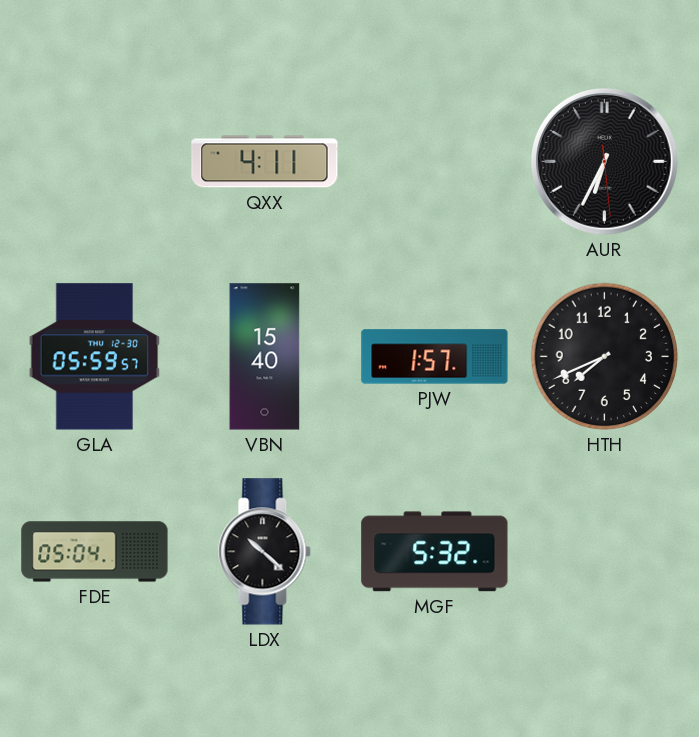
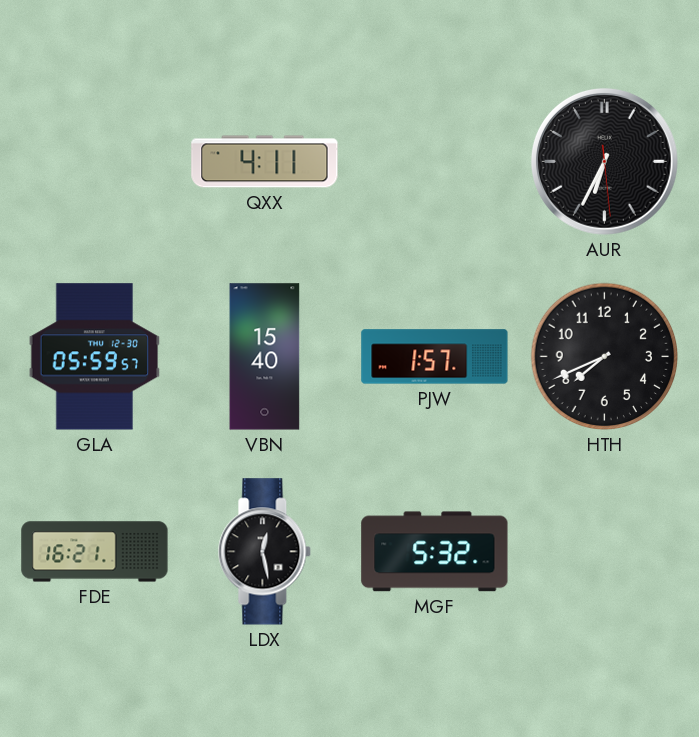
FDE: 05:04 -> 16:21
LDX: 10:22 -> 12:28
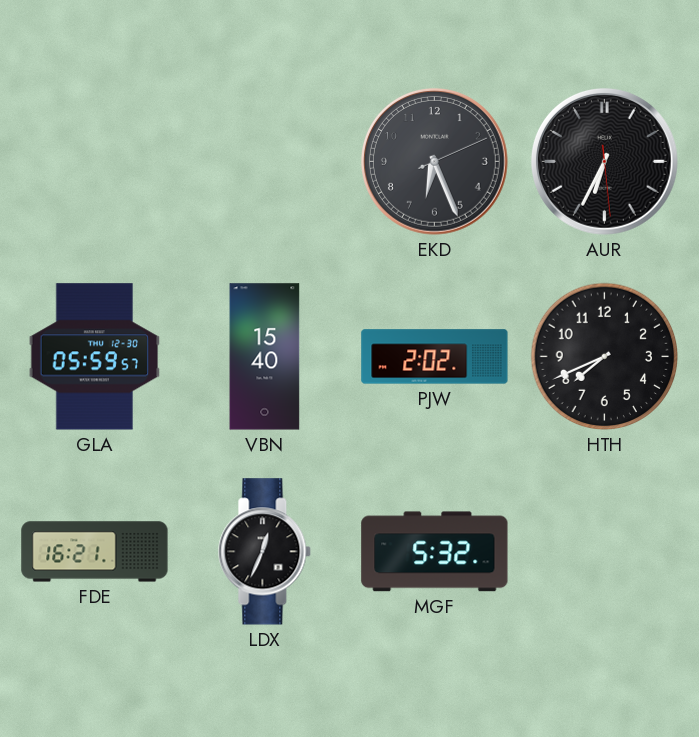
QXX: 4:11 -> none
EKD: none -> 6:26
PJW: 1:57 -> 2:02
LDX: 12:28 -> 12:34
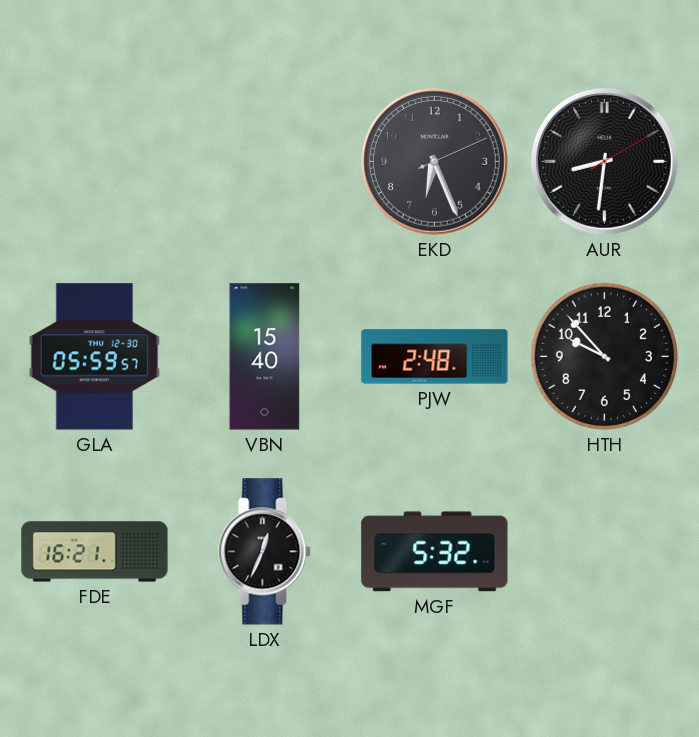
AUR: 6:34 -> 8:31
PJW: 2:02 -> 2:48
HTH: 7:41 -> 9:53
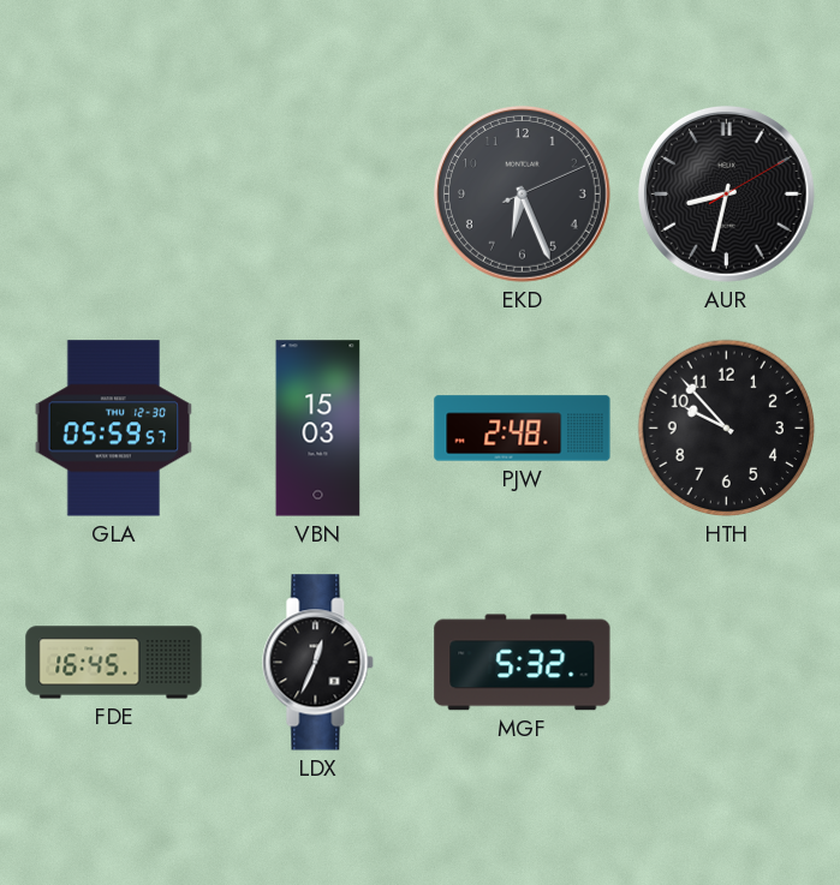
AUR: 8:31 -> 8:32
VBN: 15:40 -> 15:03
FDE: 16:21 -> 16:45
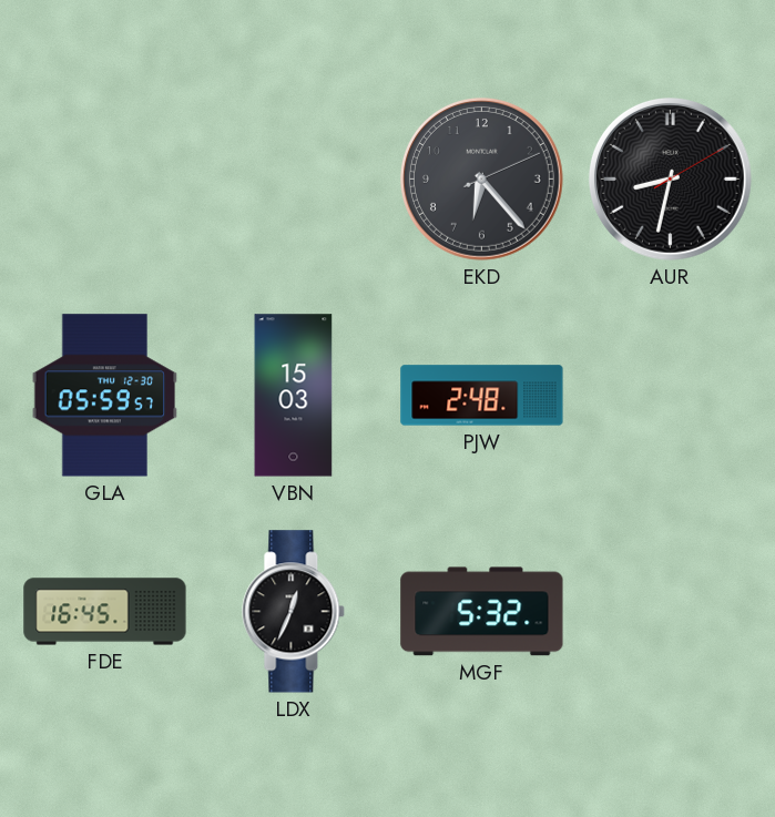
EKD: 6:26 -> 6:23
HTH: 9:53 -> none
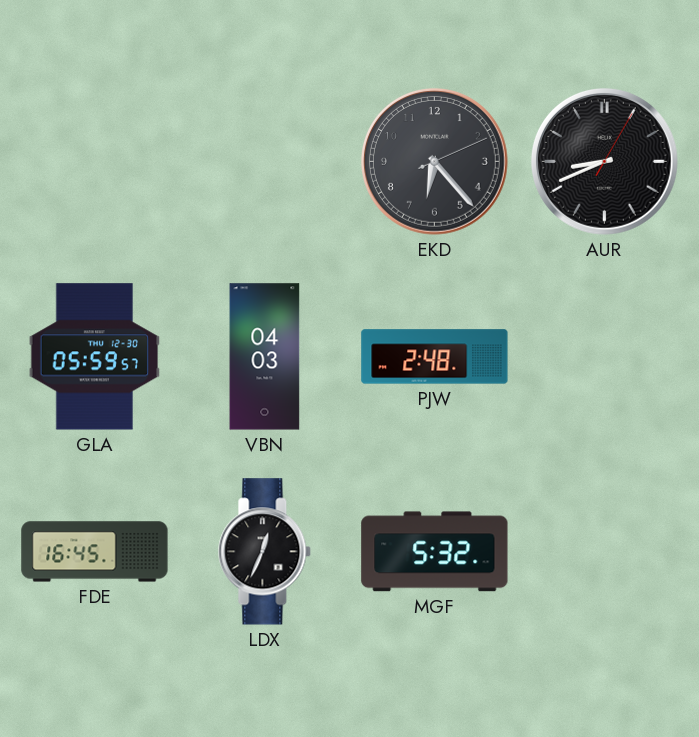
AUR: 8:32 -> 8:41
VBN: 15:03 -> 04:03
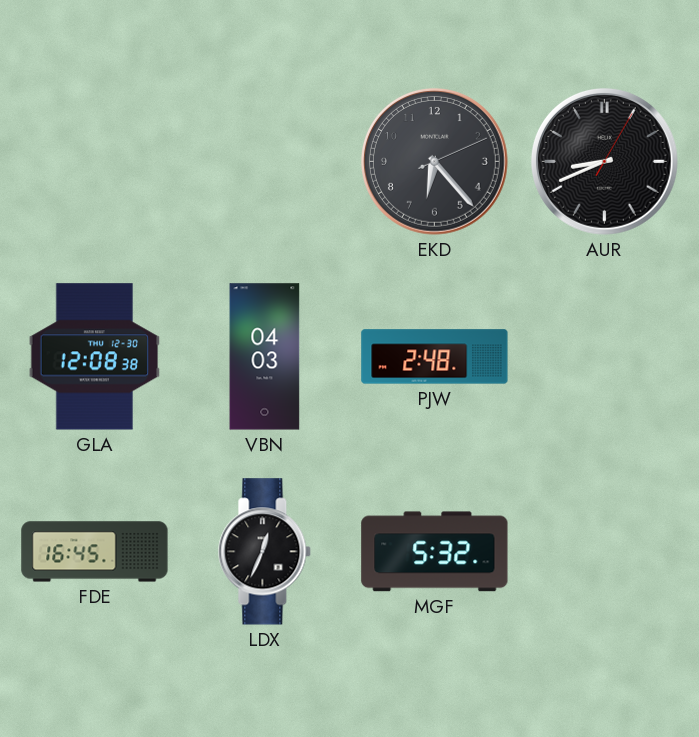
GLA: 05:59 -> 12:08
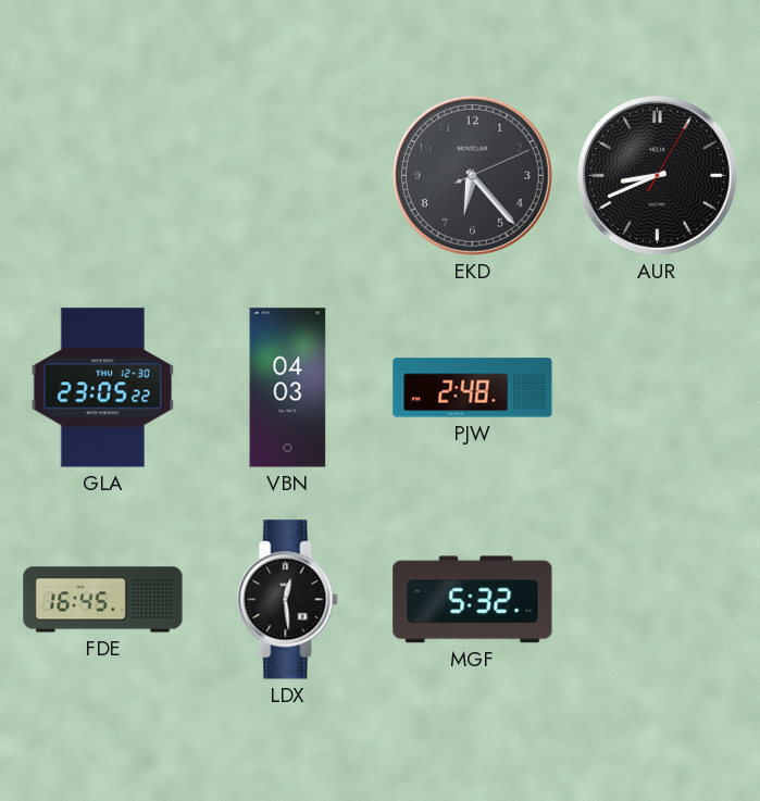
GLA: 12:08 -> 23:05
LDX: 12:34 -> 12:29
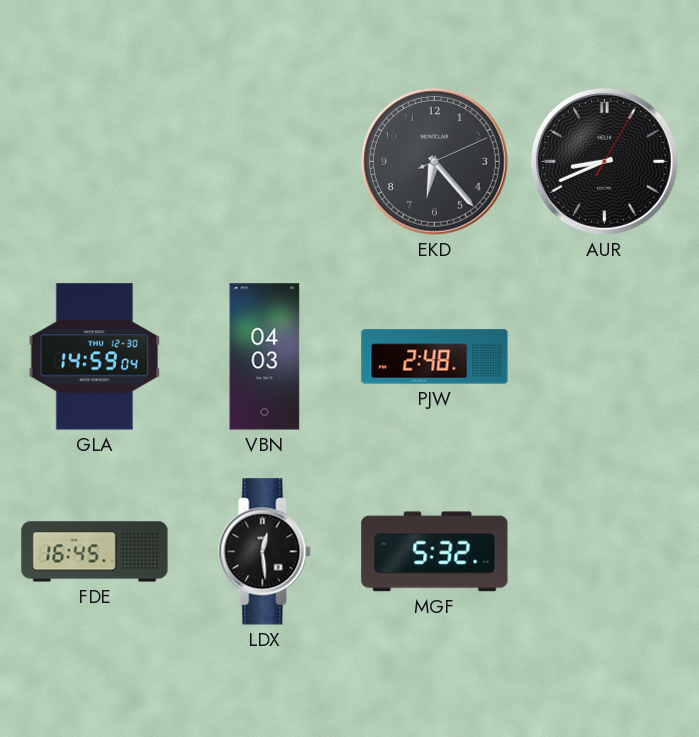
GLA: 23:05 -> 14:59
